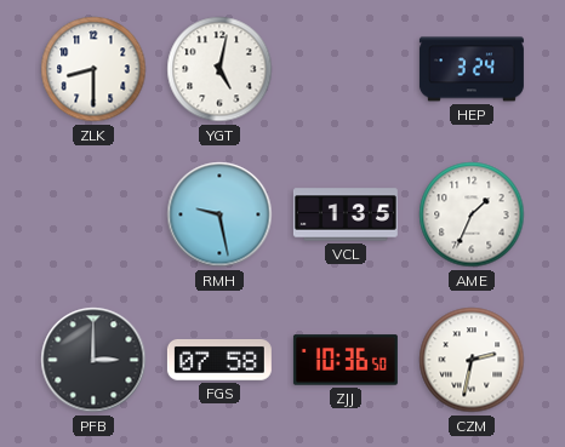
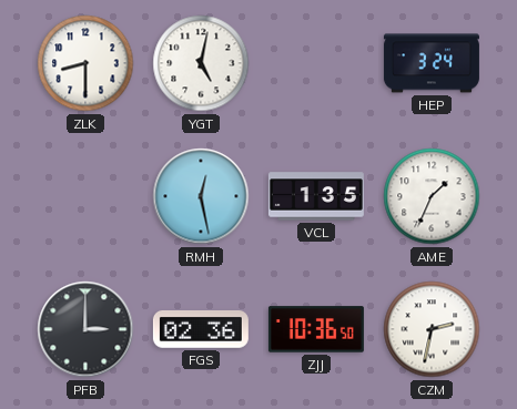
RMH: 9:28 -> 12:28
FGS: 07:58 -> 02:36
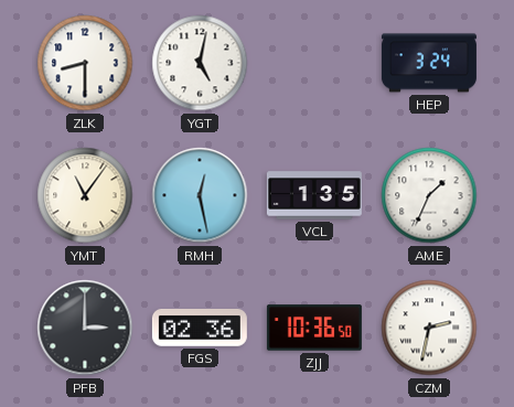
YMT: none -> 11:06
